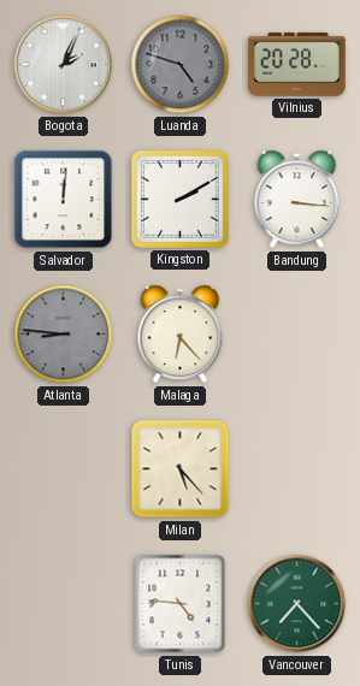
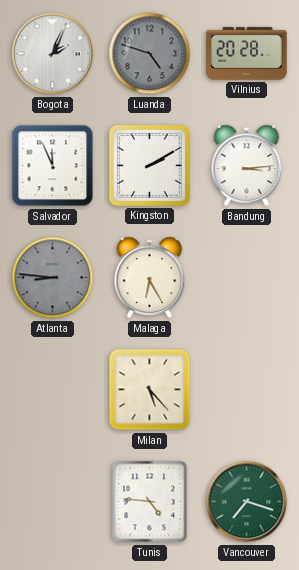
Salvador: 12:01 -> 11:56
Bandung: 3:16 -> 3:14
Malaga: 6:23 -> 6:25
Vancouver: 7:23 -> 7:18
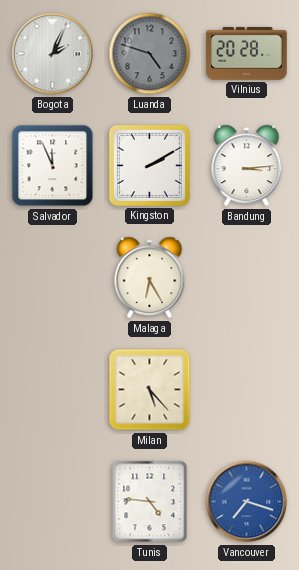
Atlanta: 8:46 -> none
Vancouver dial: green -> blue
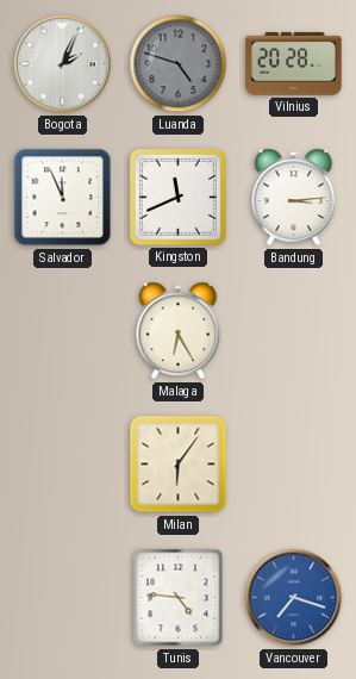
Kingston: 2:10 -> 11:41
Milan: 5:23 -> 6:06
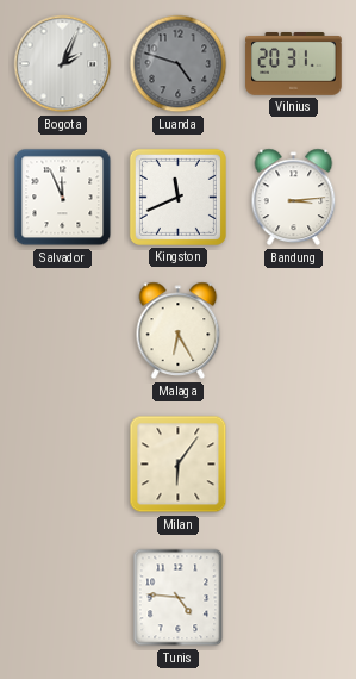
Vilnius: 20:28 -> 20:31
Vancouver: 7:18 -> none
